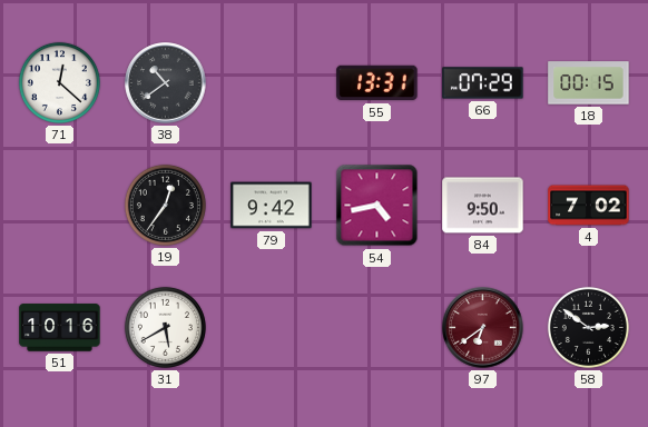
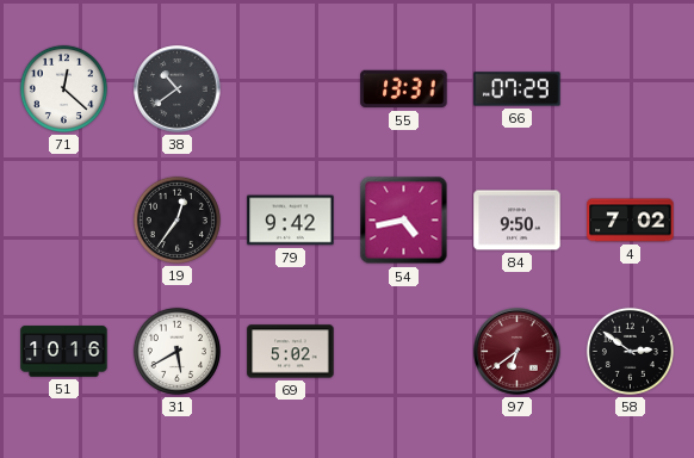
18: 00:15 -> none
69: none -> 5:02
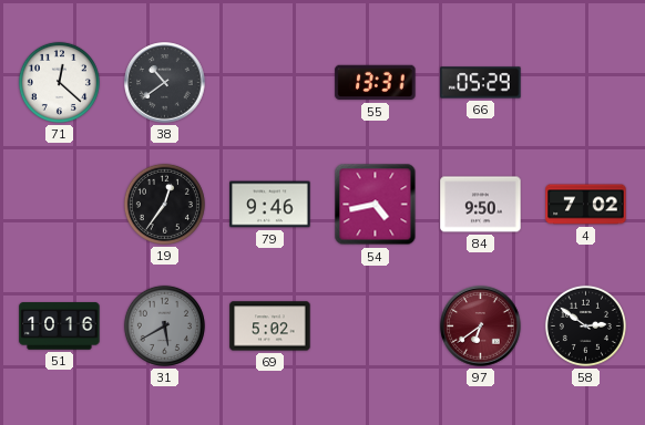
66: 07:29 -> 05:29
79: 9:42 -> 9:46
31 dial: white -> grey
